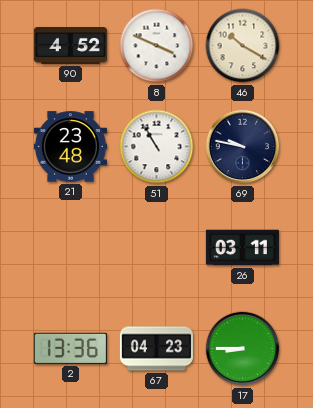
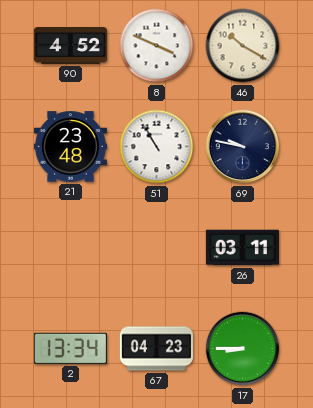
2: 13:36 -> 13:34
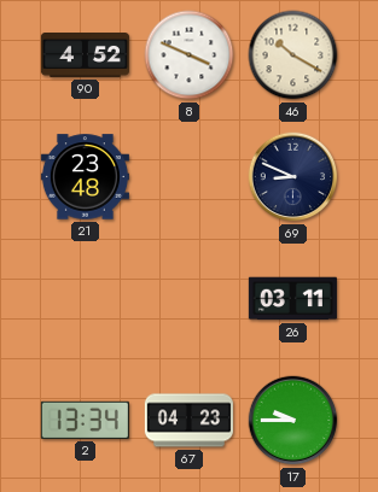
51: 10:55 -> none
69: 9:47 -> 8:49
17: 8:45 -> 9:45
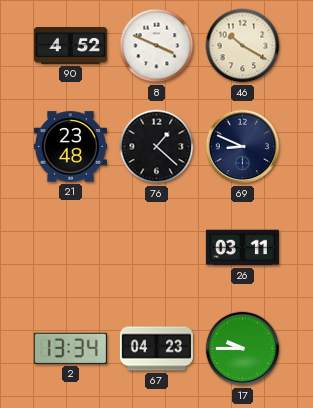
76: none -> 1:22
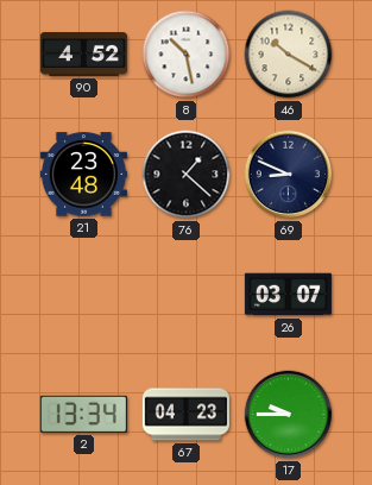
8: 3:49 -> 10:28
26: 03:11 -> 03:07
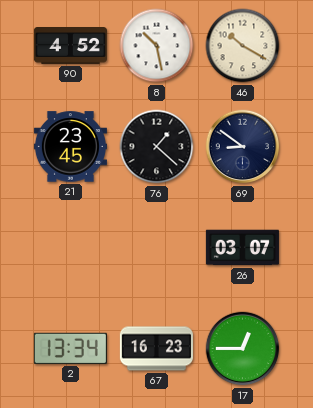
21: 23:48 -> 23:45
69: 8:49 -> 8:51
67: 04:23 -> 16:23
17: 9:45 -> 12:45
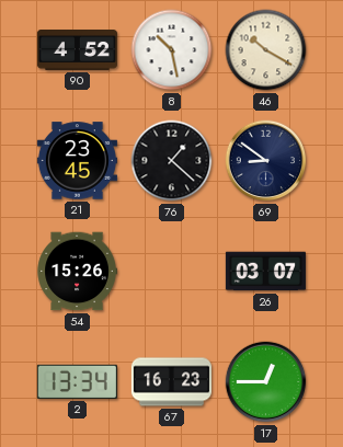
54: none -> 15:26
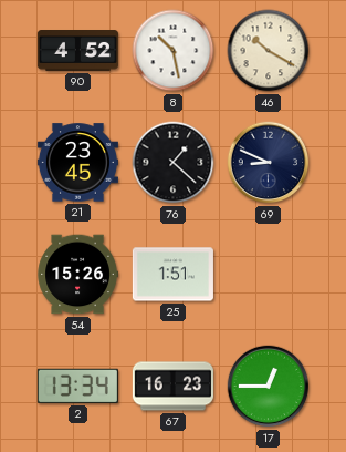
69: 8:51 -> 8:49
25: none -> 1:51
26: 03:07 -> none
